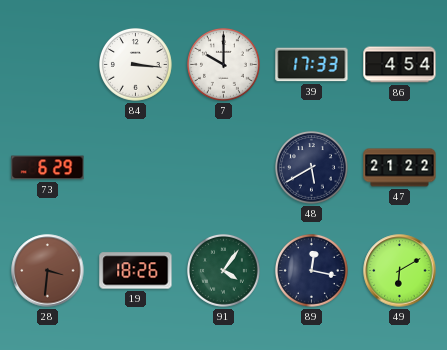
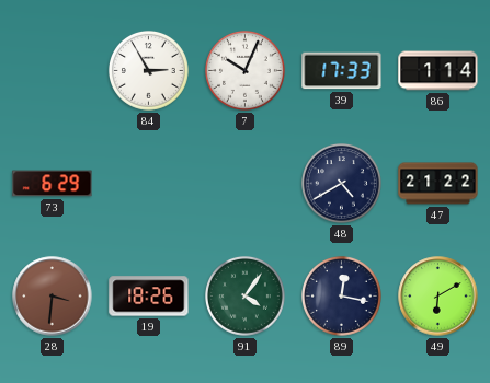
84: 3:16 -> 2:55
7: 10:00 -> 10:04
86: 4:54 -> 1:14
48: 5:40 -> 4:40
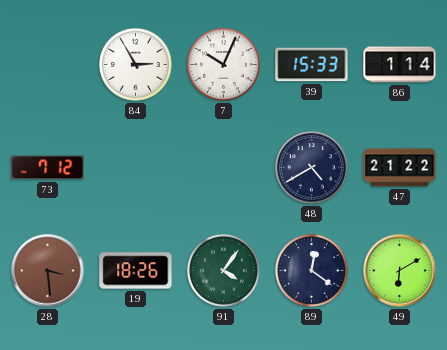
39: 17:33 -> 15:33
73: 6:29 -> 7:12
28: 3:31 -> 3:29
89: 12:17 -> 12:21
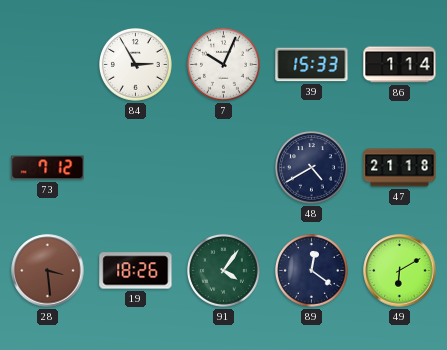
47: 21:22 -> 21:18
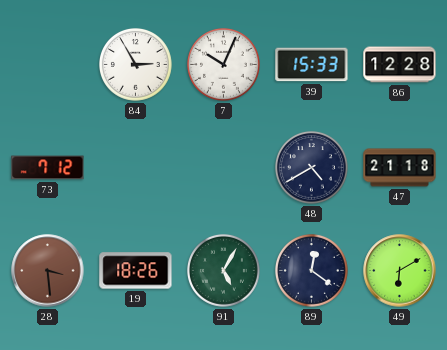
86: 1:14 -> 12:28
91: 4:06 -> 5:05
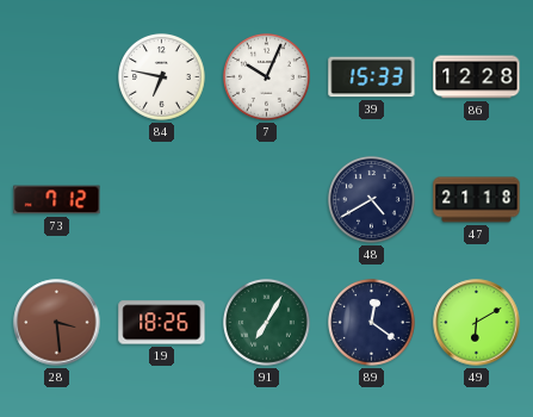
84: 2:55 -> 6:47
91: 5:05 -> 7:05
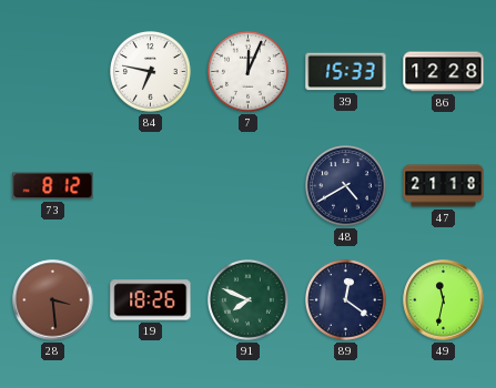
7: 10:04 -> 12:04
73: 7:12 -> 8:12
91: 7:05 -> 7:49
49: 6:10 -> 11:32
